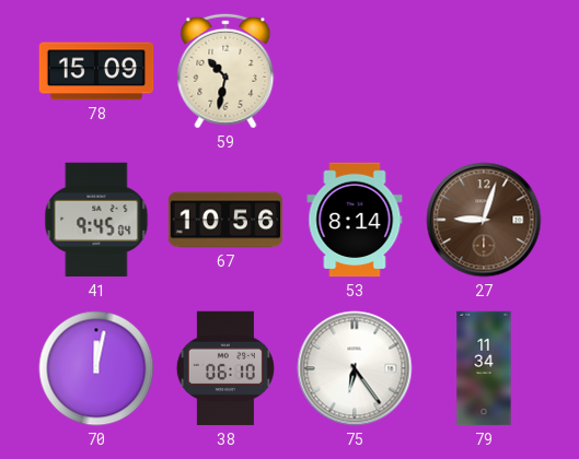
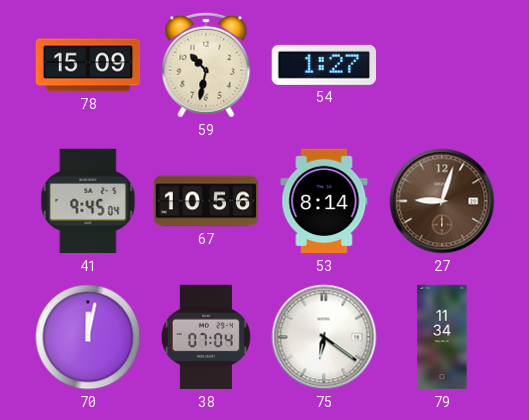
54: none -> 1:27
38: 06:10 -> 07:04
75: 6:24 -> 6:21
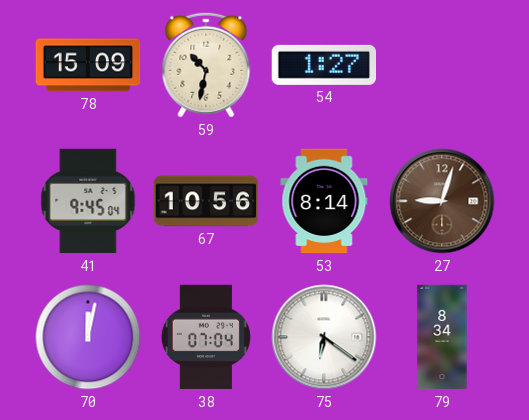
79: 11:34 -> 8:34
